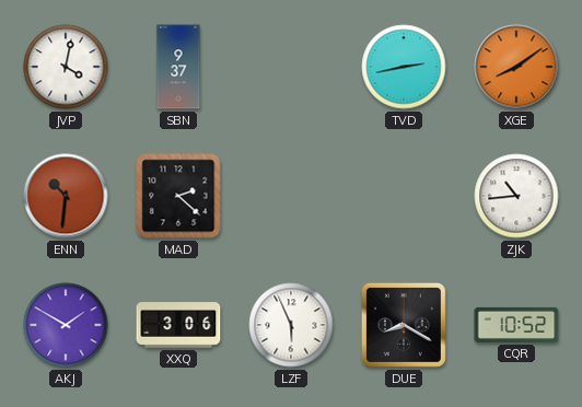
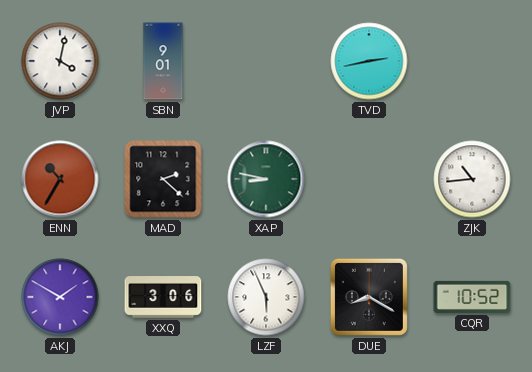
SBN: 9:37 -> 9:01
XGE: 8:09 -> none
ENN: 10:31 -> 10:35
XAP: none -> 8:47
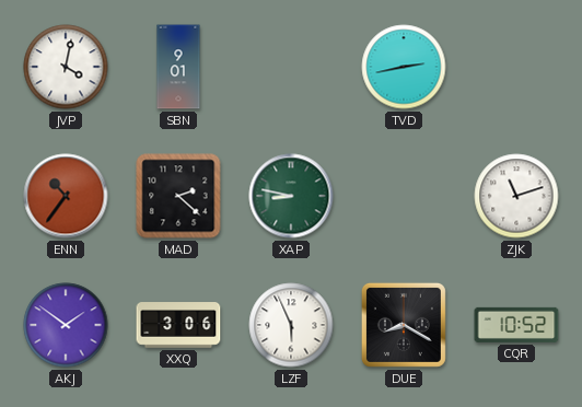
ENN: 10:35 -> 10:36
ZJK: 10:44 -> 11:12
AKJ: 1:50 -> 1:51
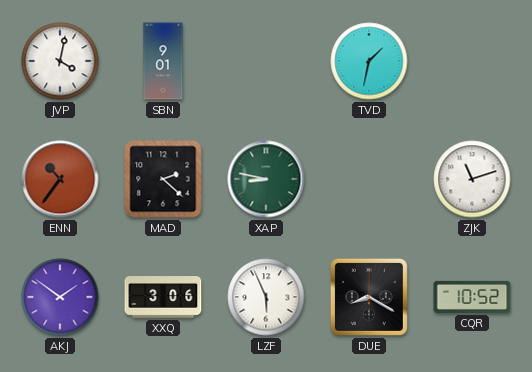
TVD: 2:43 -> 1:32
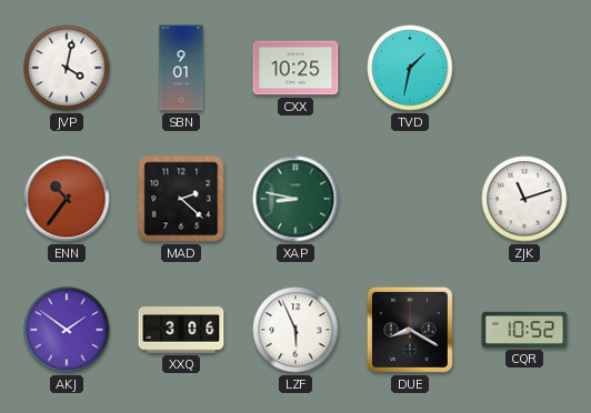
CXX: none -> 10:25
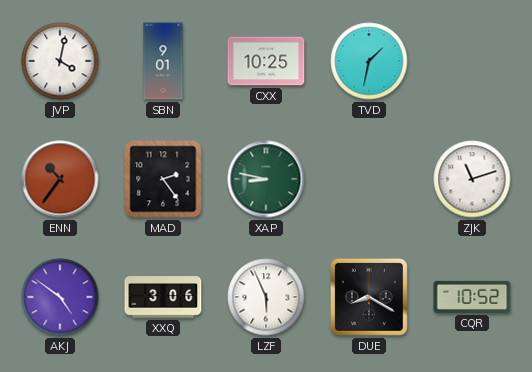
MAD: 2:22 -> 2:24
AKJ: 1:51 -> 4:51
